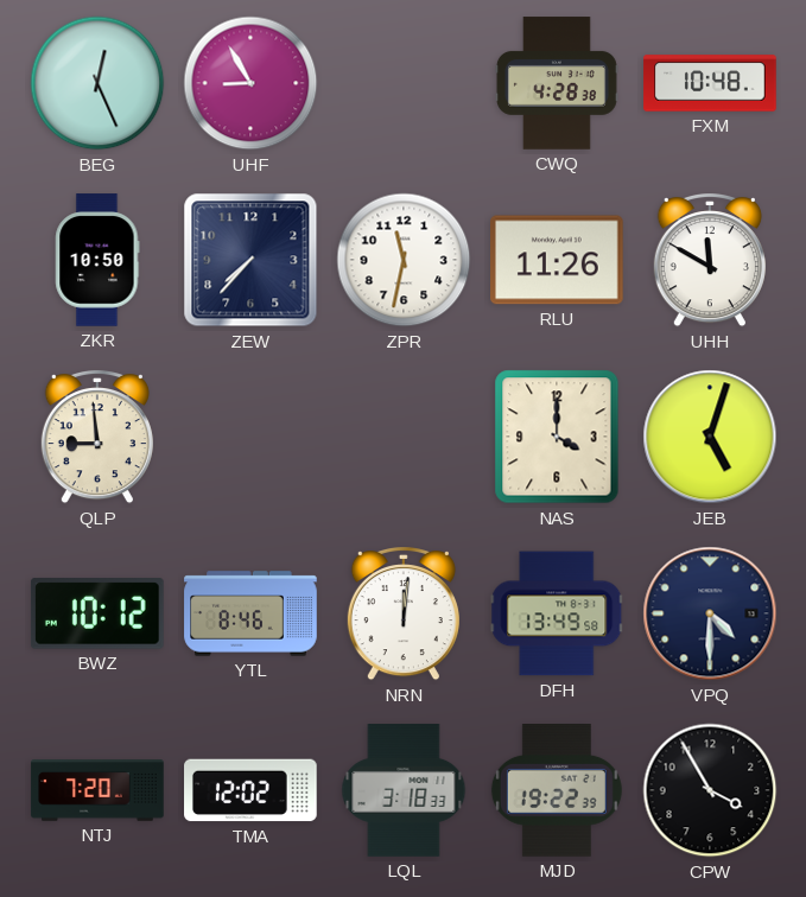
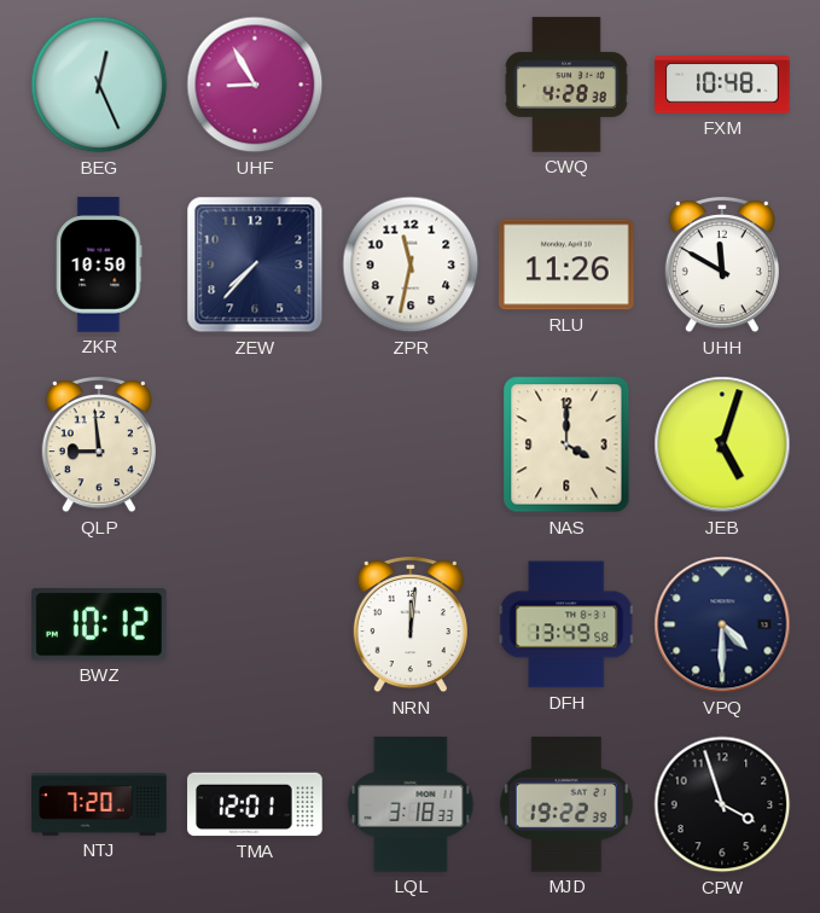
YTL: 8:46 -> none
TMA: 12:02 -> 12:01
CPW: 3:55 -> 3:57
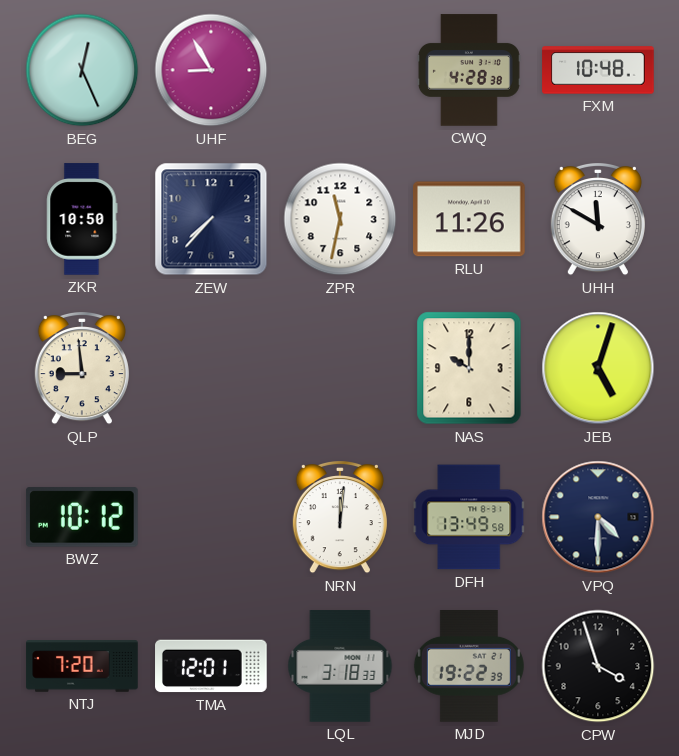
NAS: 4:00 -> 10:00
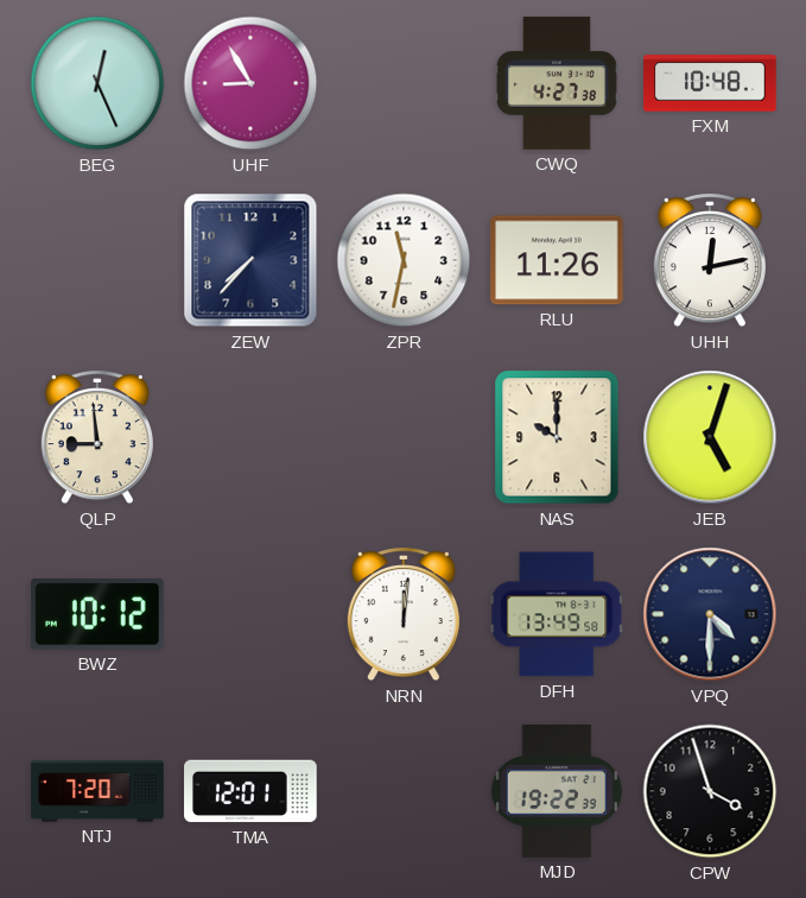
CWQ: 4:28 -> 4:27
ZKR: 10:50 -> none
UHH: 11:50 -> 12:13
LQL: 3:18 -> none
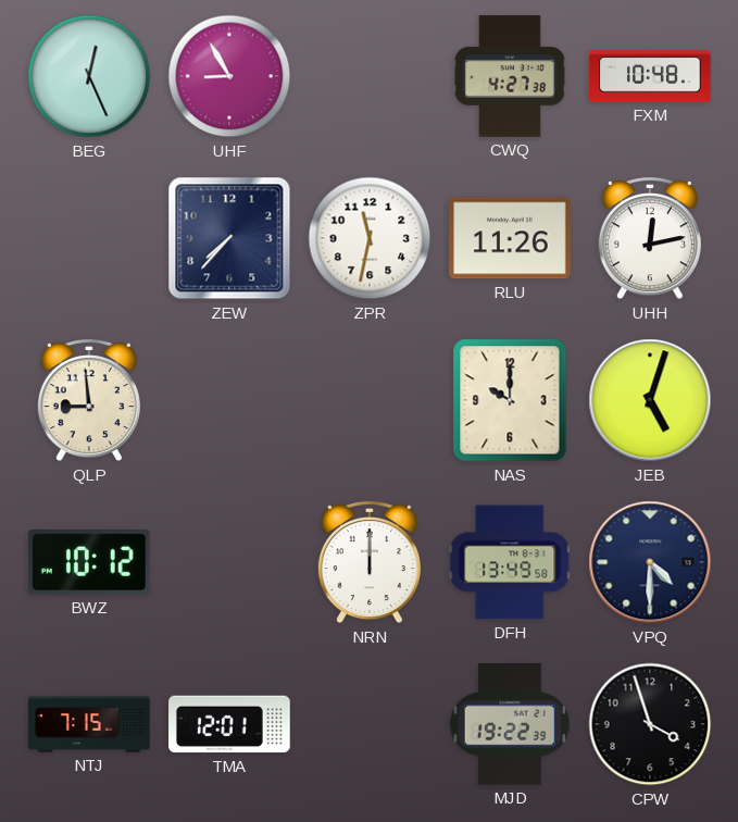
NRN: 12:01 -> 12:00
NTJ: 7:20 -> 7:15
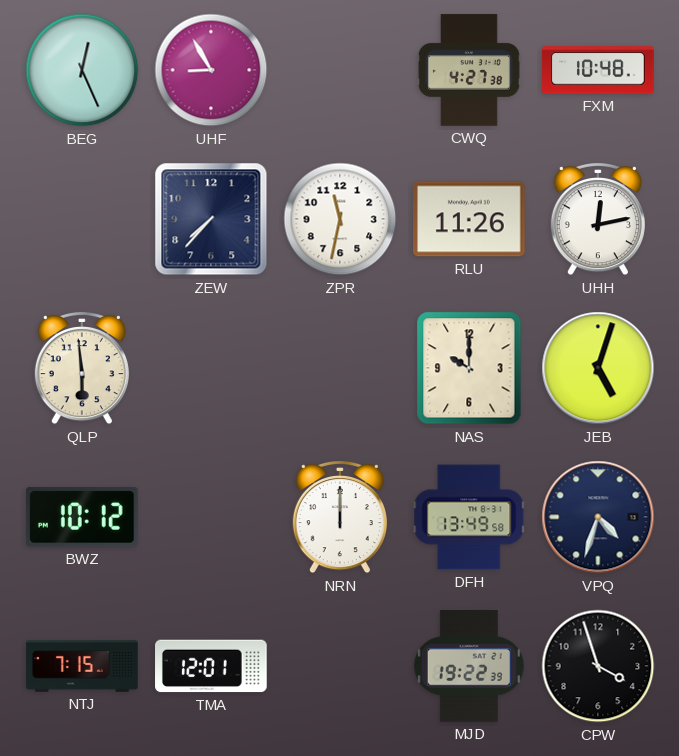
QLP: 8:59 -> 5:59
VPQ: 4:30 -> 4:33
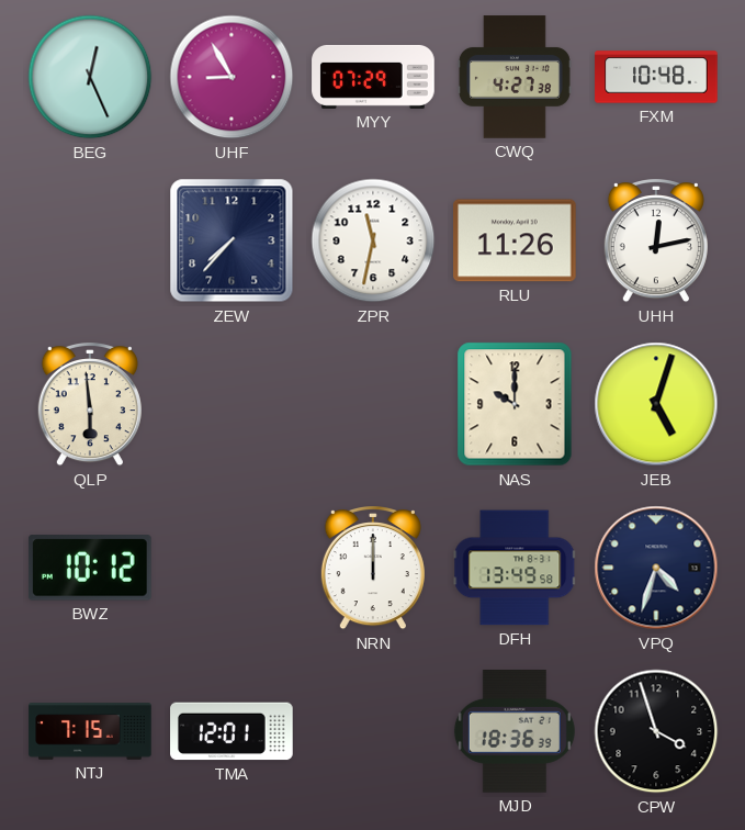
MYY: none -> 07:29
MJD: 19:22 -> 18:36
